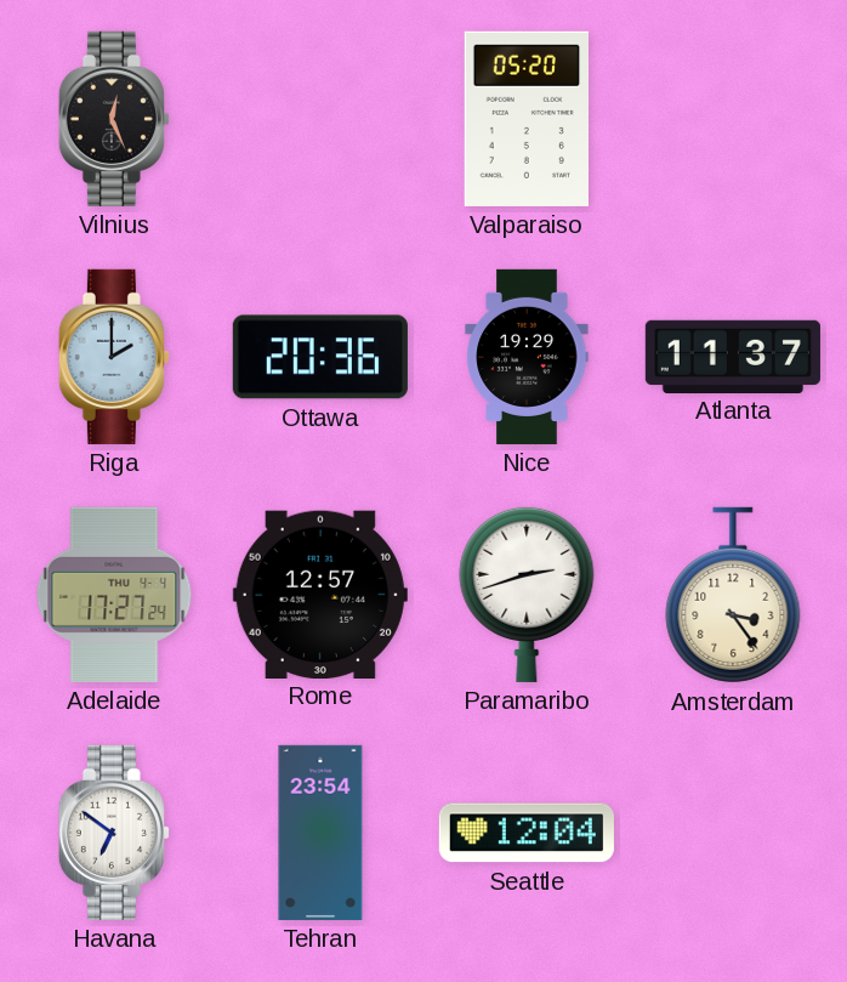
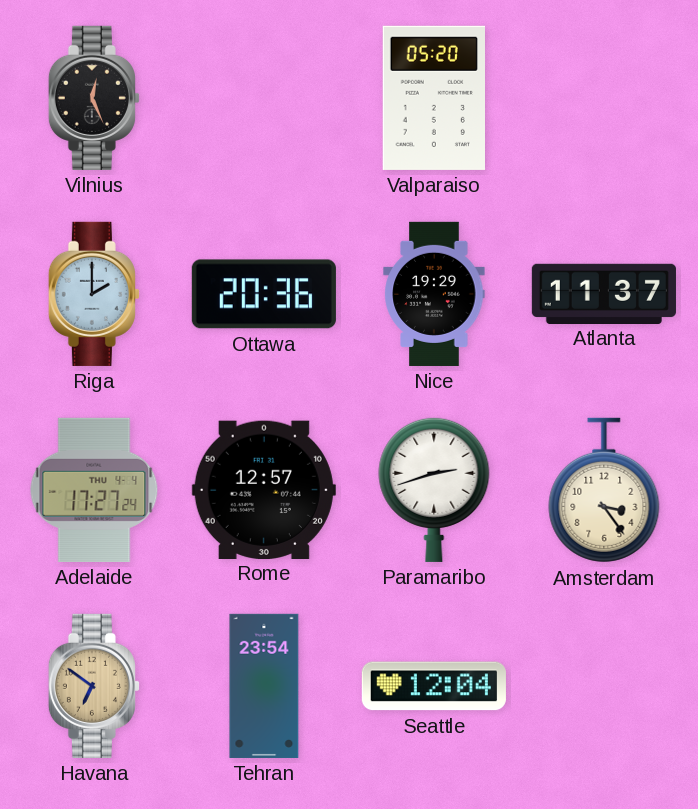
Havana dial: white -> champagne
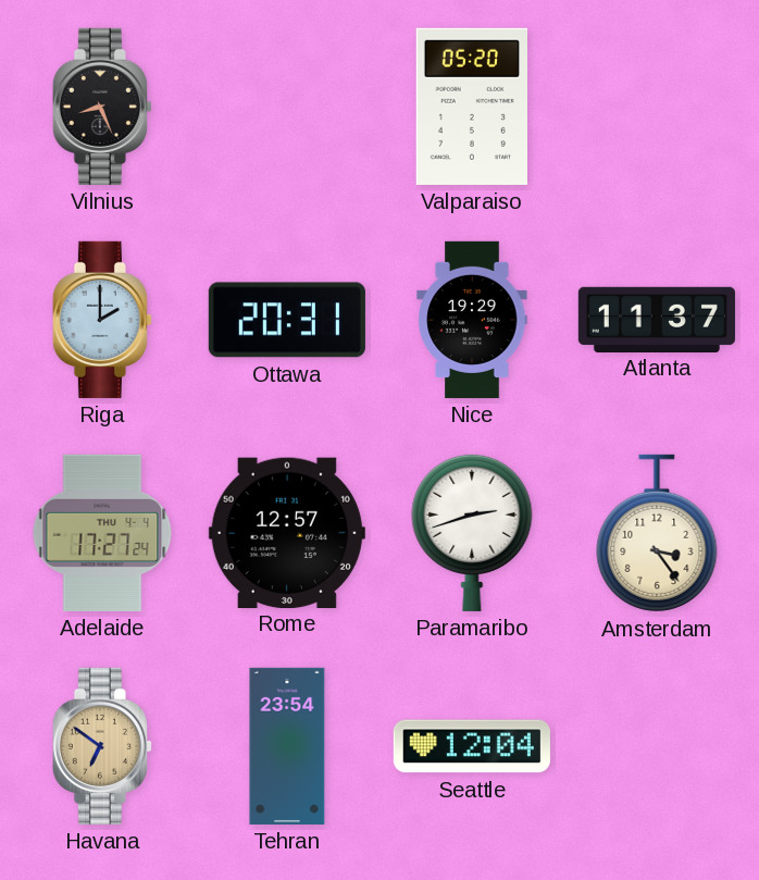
Vilnius: 12:26 -> 8:26
Ottawa: 20:36 -> 20:31
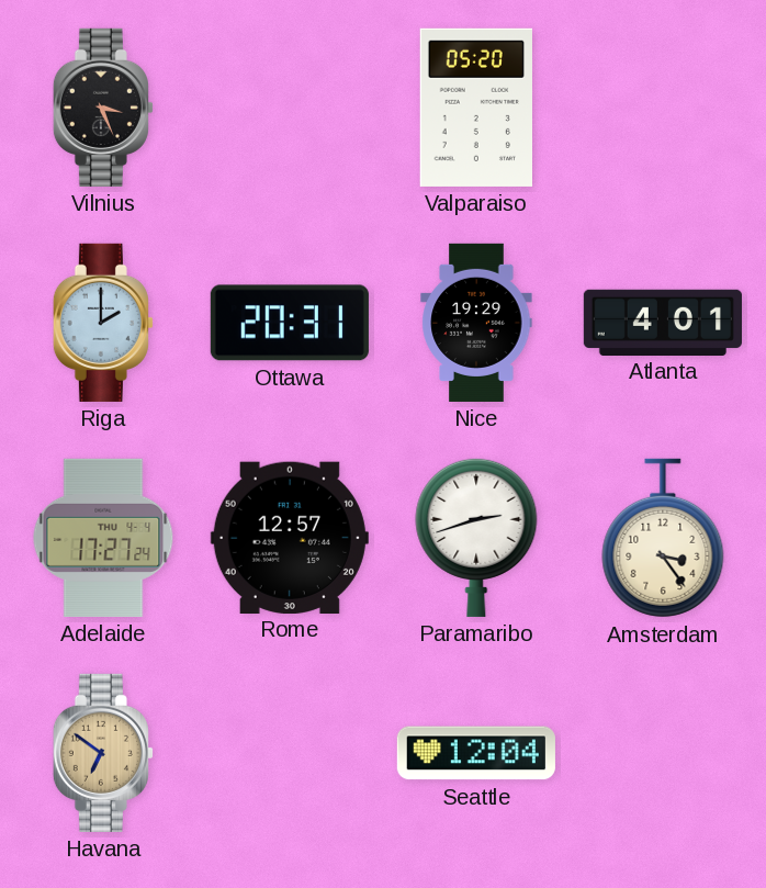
Vilnius: 8:26 -> 3:26
Atlanta: 11:37 -> 4:01
Tehran: 23:54 -> none
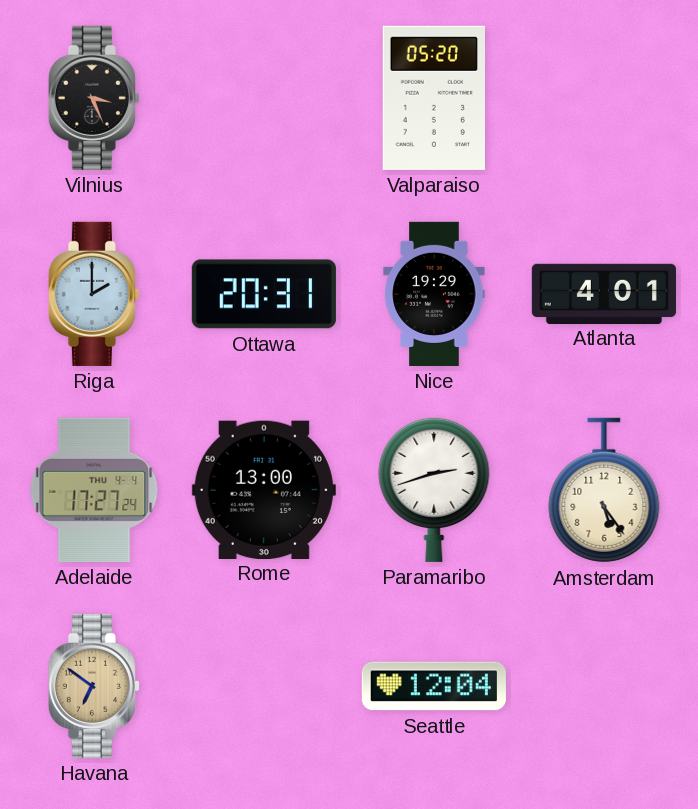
Rome: 12:57 -> 13:00
Amsterdam: 3:24 -> 5:24
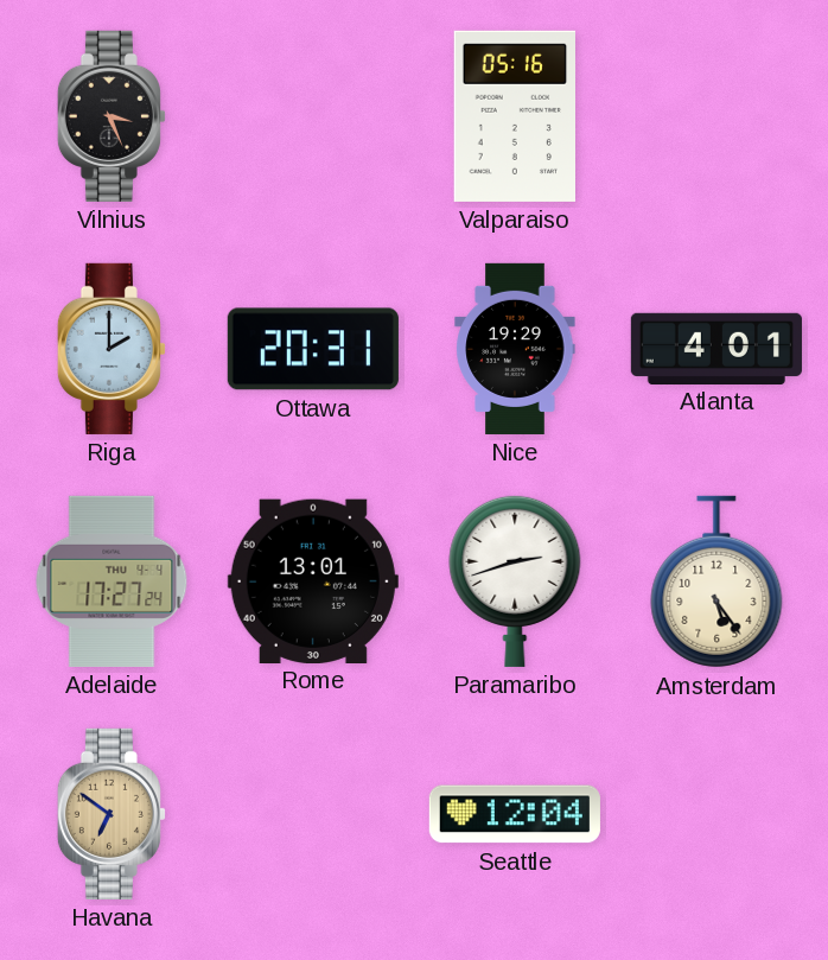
Valparaiso: 05:20 -> 05:16
Rome: 13:00 -> 13:01
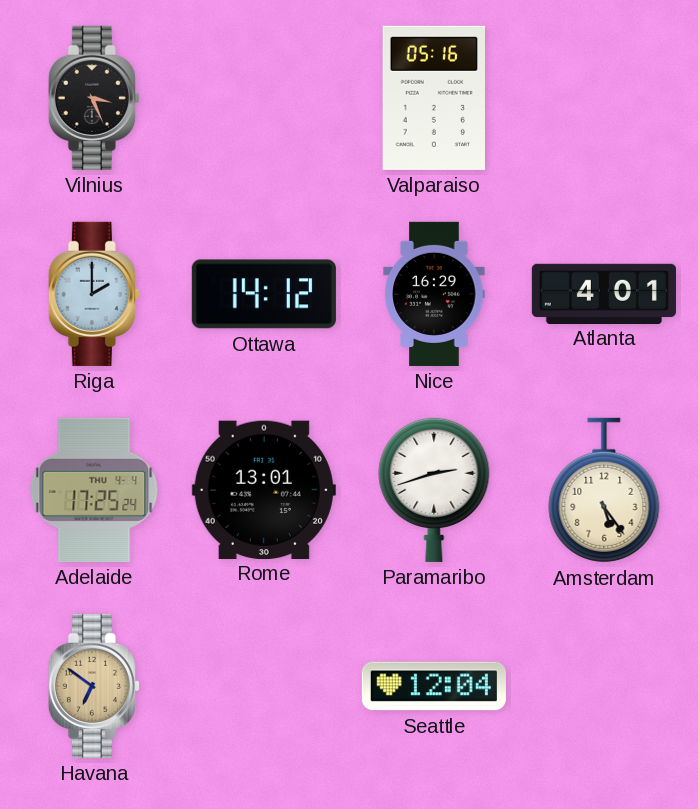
Ottawa: 20:31 -> 14:12
Nice: 19:29 -> 16:29
Adelaide: 17:27 -> 17:25
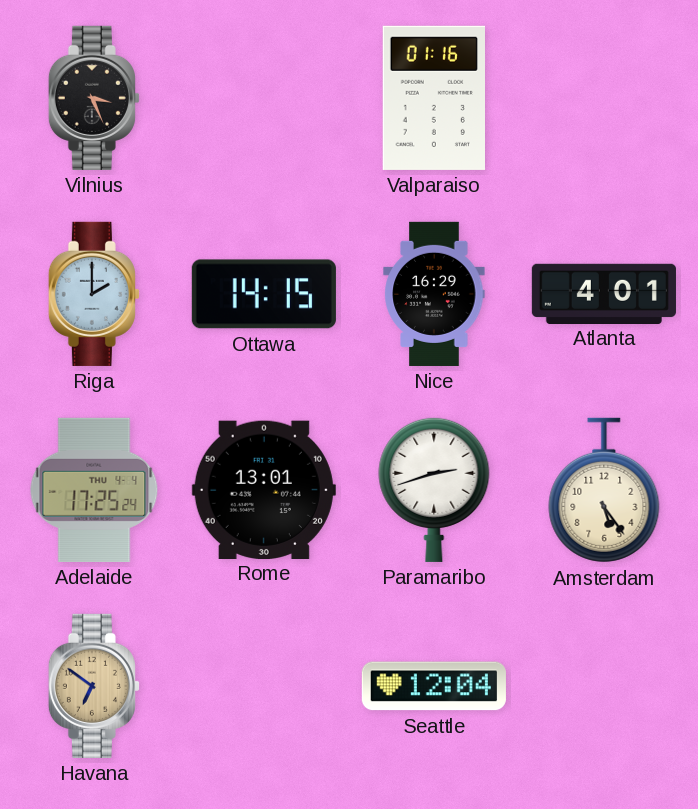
Valparaiso: 05:16 -> 01:16
Ottawa: 14:12 -> 14:15
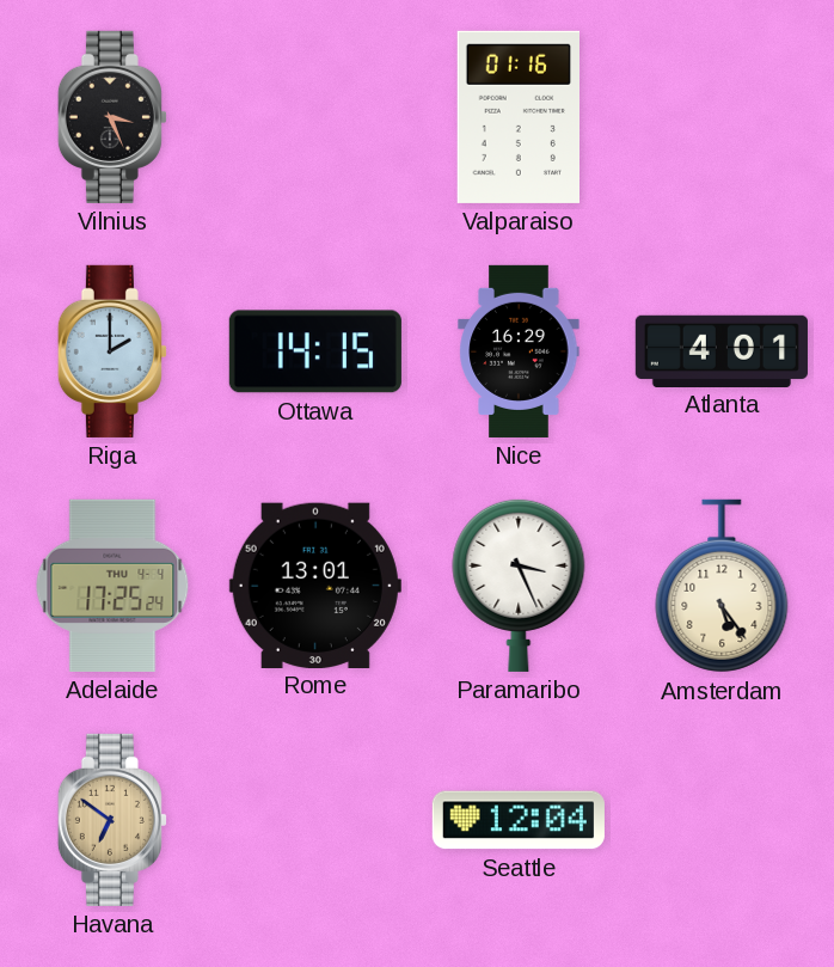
Paramaribo: 2:42 -> 3:26
